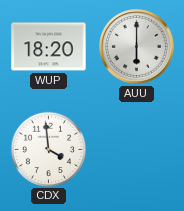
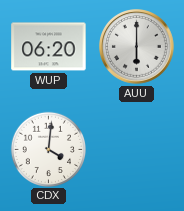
WUP: 18:20 -> 06:20
CDX: 3:59 -> 4:01
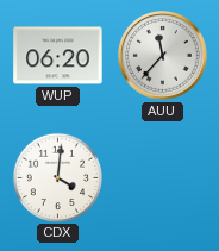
AUU: 6:00 -> 11:37
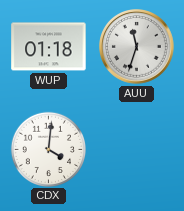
WUP: 06:20 -> 01:18
AUU: 11:37 -> 11:33
